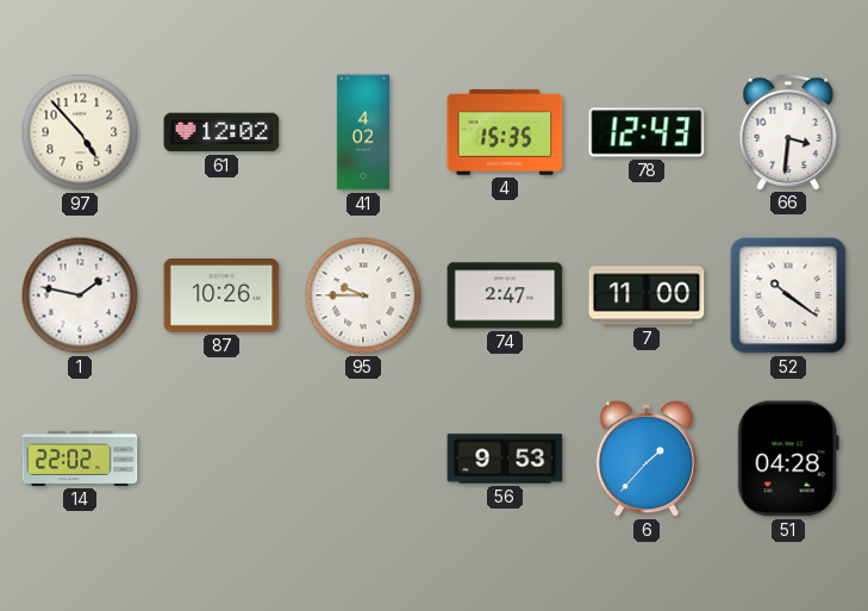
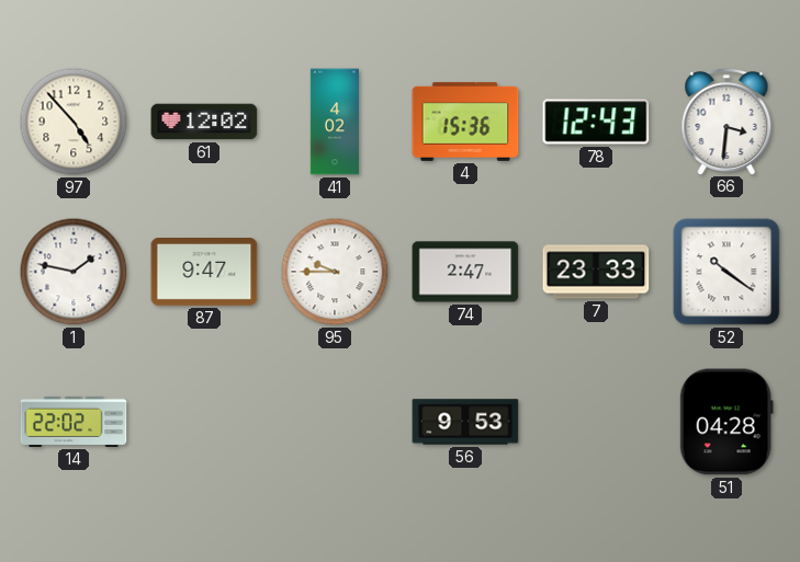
4: 15:35 -> 15:36
87: 10:26 -> 9:47
7: 11:00 -> 23:33
6: 1:37 -> none
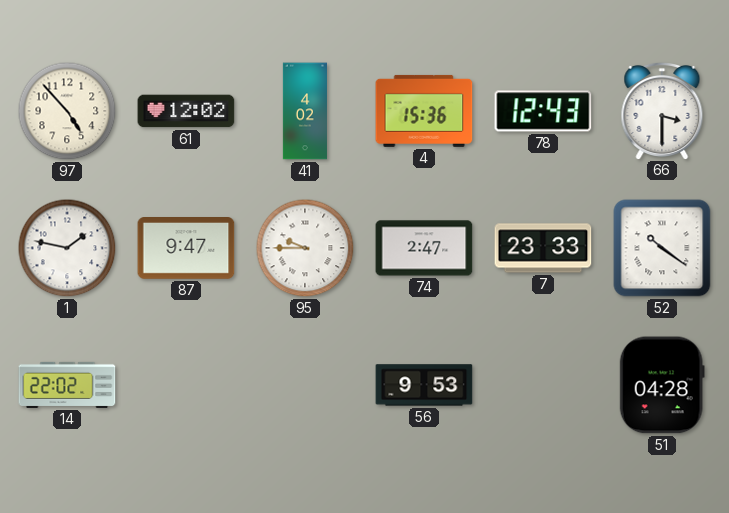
66: 3:31 -> 3:30
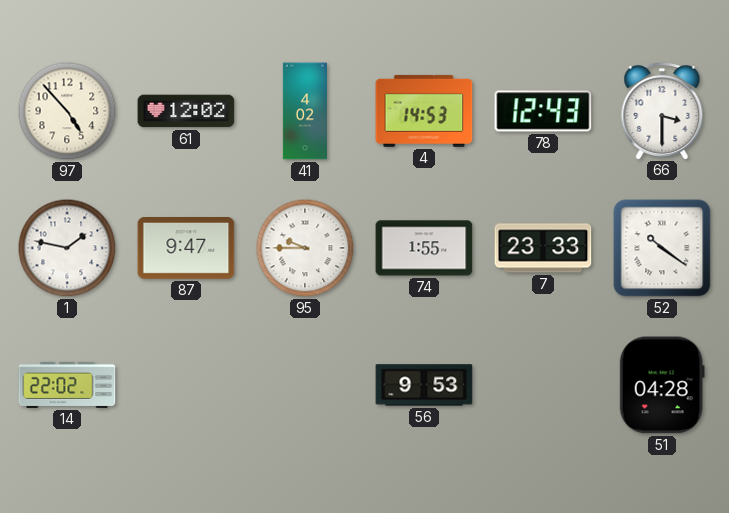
4: 15:36 -> 14:53
74: 2:47 -> 1:55
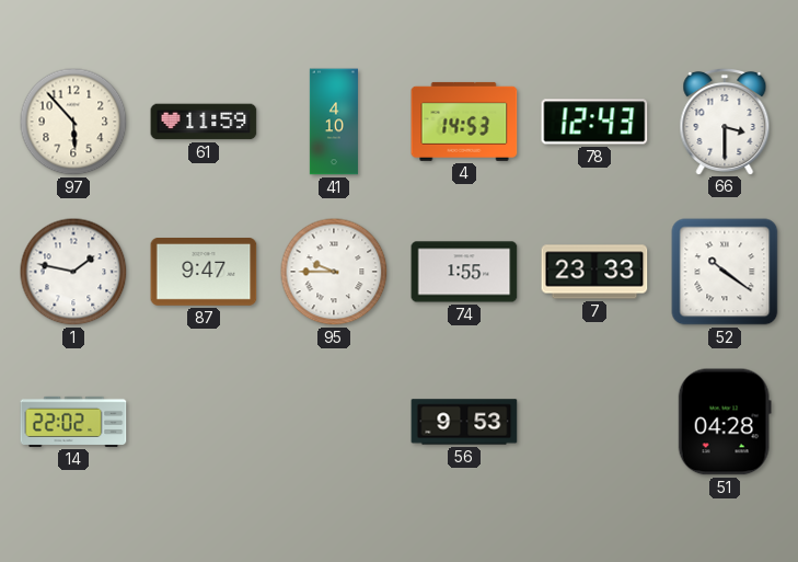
97: 4:53 -> 5:53
61: 12:02 -> 11:59
41: 4:02 -> 4:10
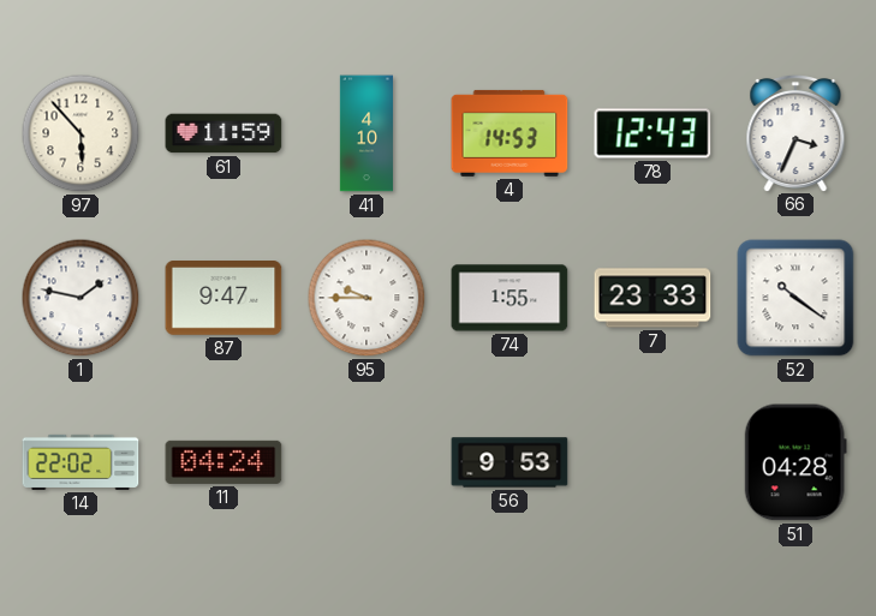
66: 3:30 -> 3:34
11: none -> 04:24
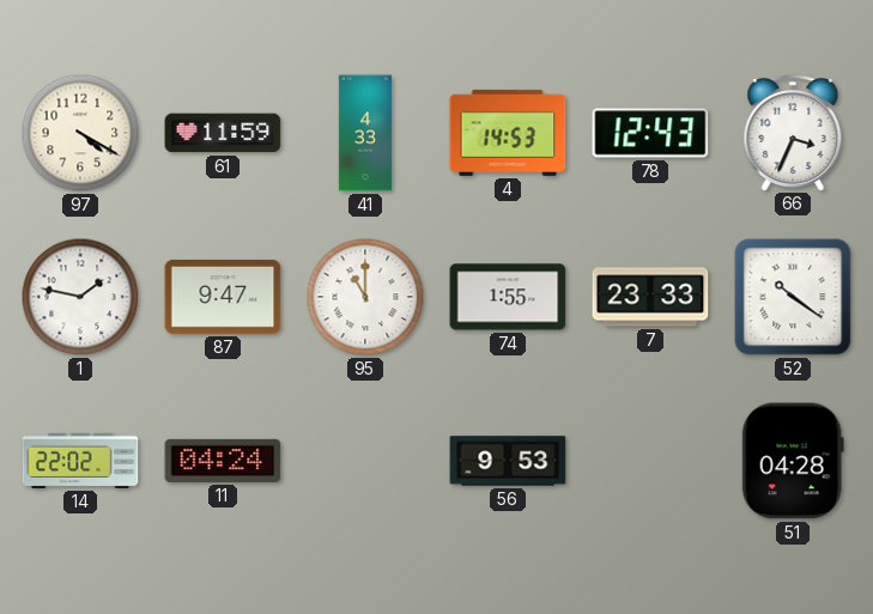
97: 5:53 -> 4:20
41: 4:10 -> 4:33
95: 9:45 -> 11:00
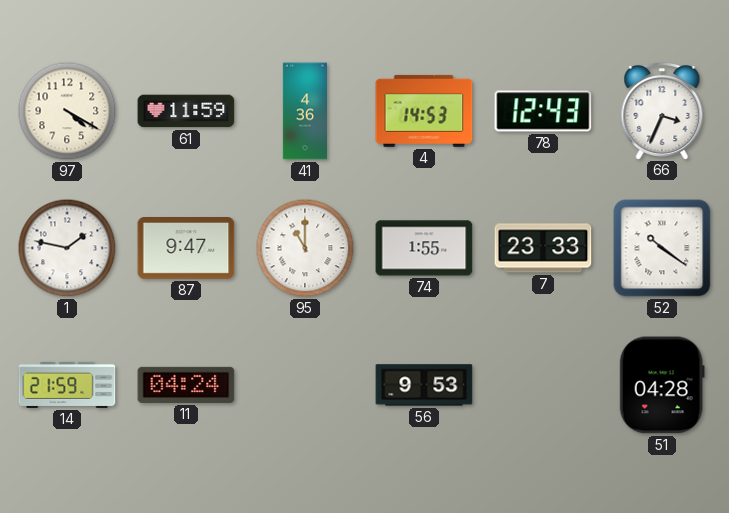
41: 4:33 -> 4:36
14: 22:02 -> 21:59
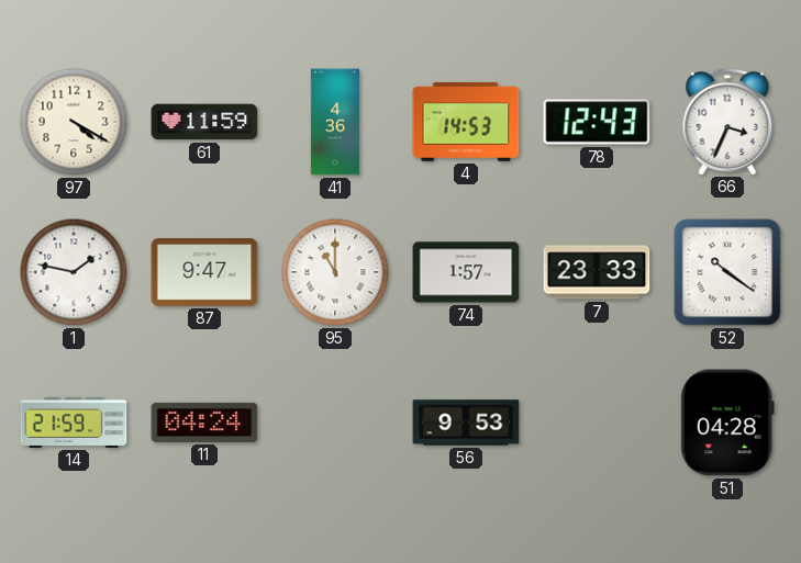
74: 1:55 -> 1:57
